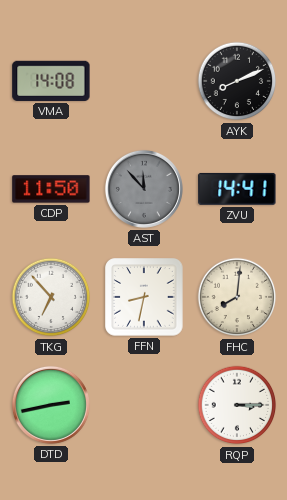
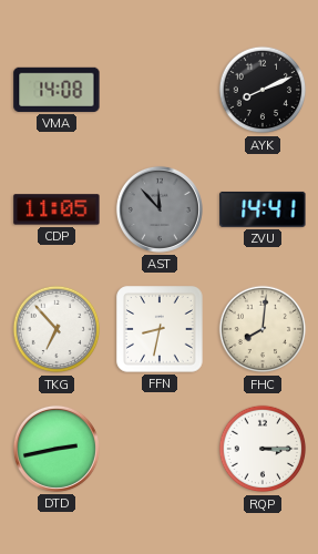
CDP: 11:50 -> 11:05
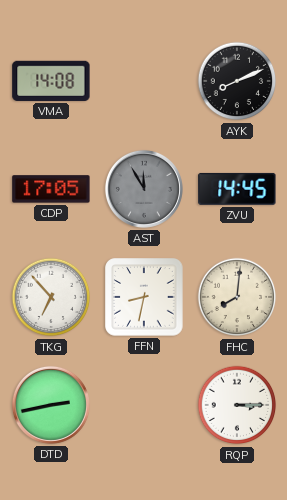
CDP: 11:05 -> 17:05
AST: 11:53 -> 11:55
ZVU: 14:41 -> 14:45
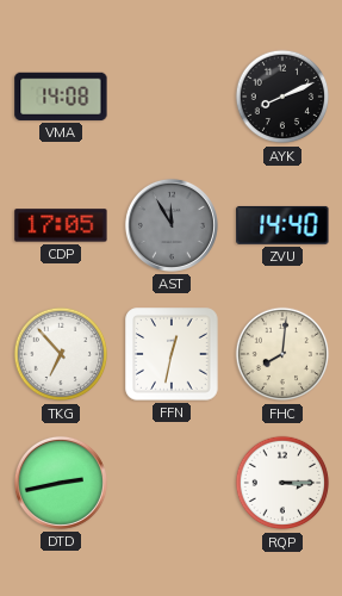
ZVU: 14:45 -> 14:40
FFN: 8:32 -> 12:32
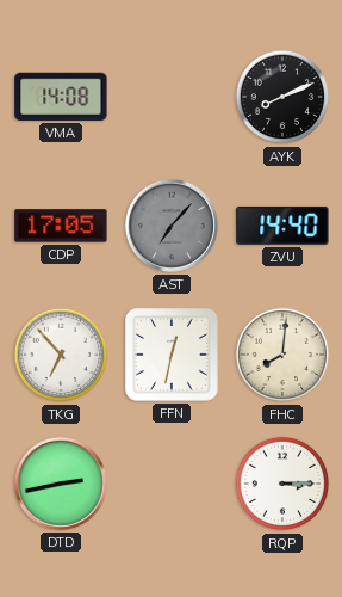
AST: 11:55 -> 7:07
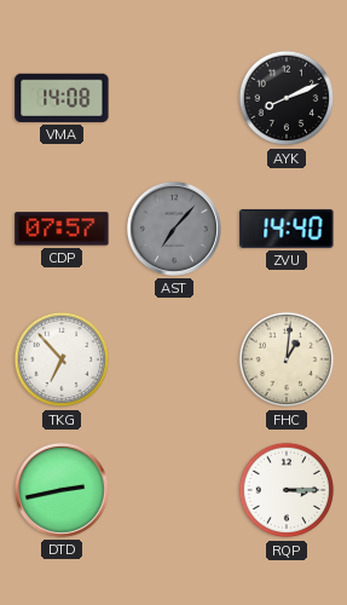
CDP: 17:05 -> 07:57
FFN: 12:32 -> none
FHC: 8:01 -> 1:01
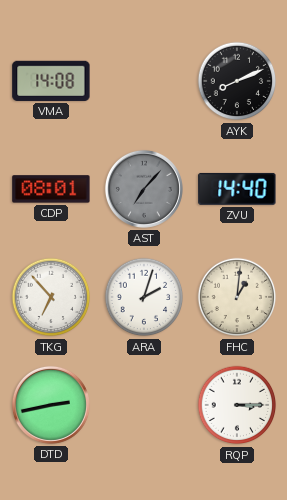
CDP: 07:57 -> 08:01
ARA: none -> 2:03
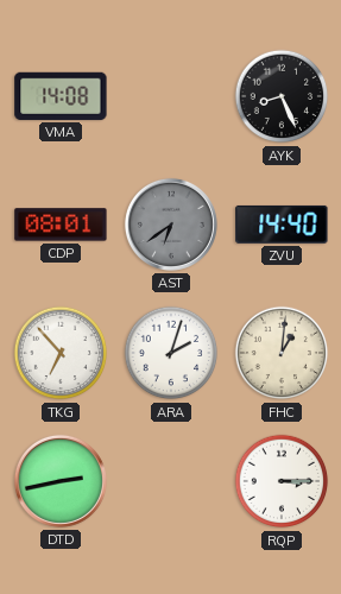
AYK: 8:11 -> 8:26
AST: 7:07 -> 6:39
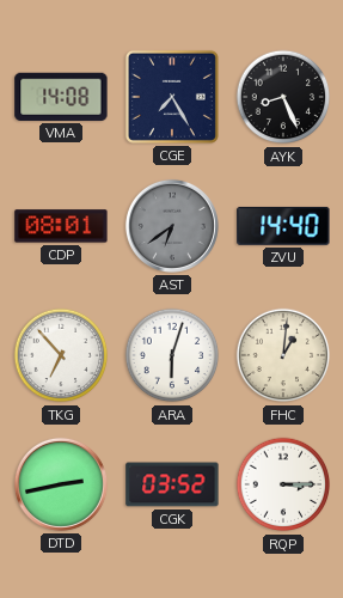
CGE: none -> 7:25
ARA: 2:03 -> 6:03
CGK: none -> 03:52
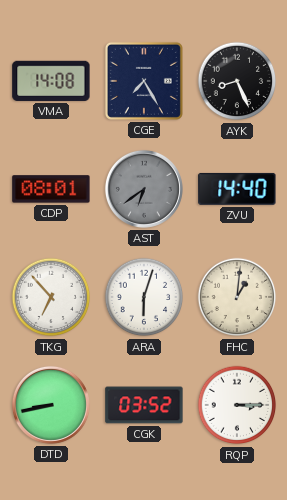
DTD: 2:43 -> 8:43
